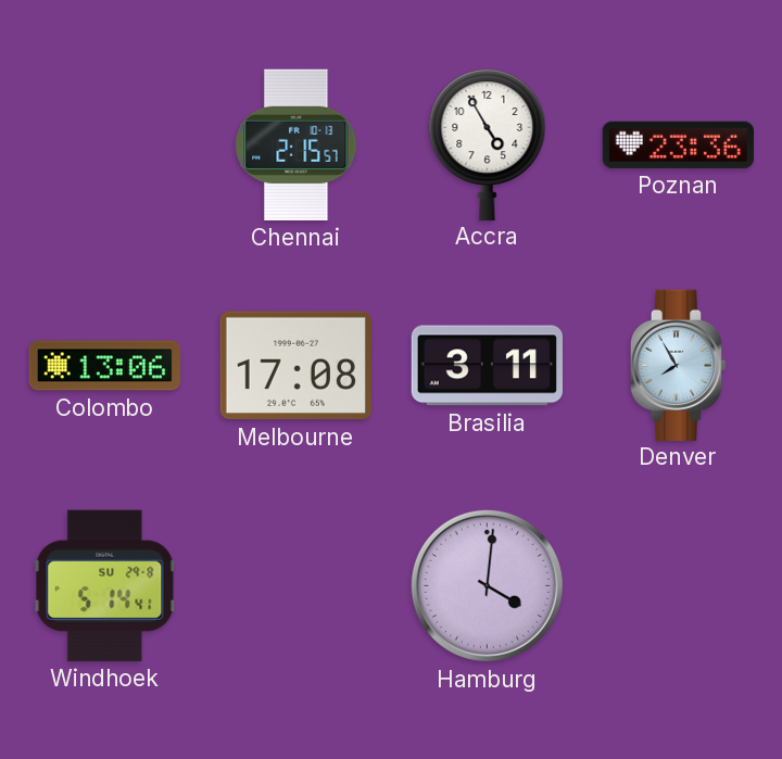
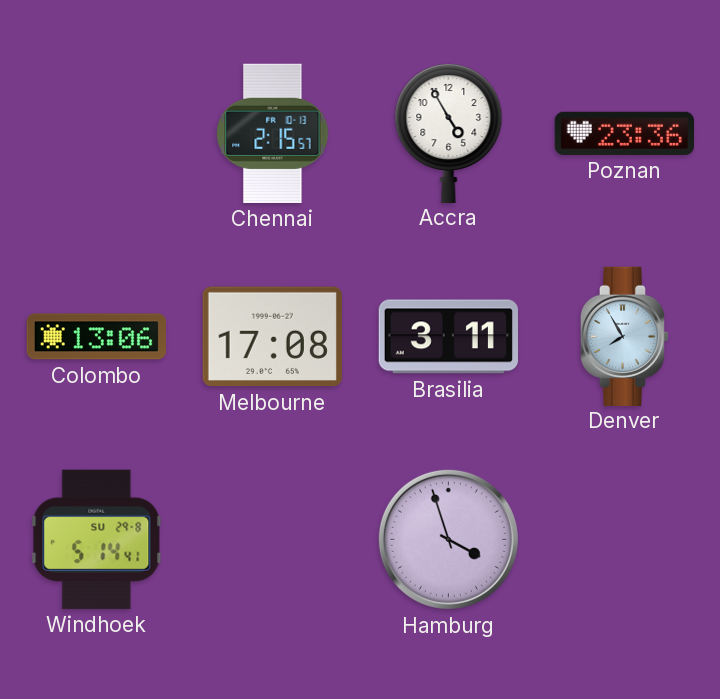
Hamburg: 4:01 -> 3:57
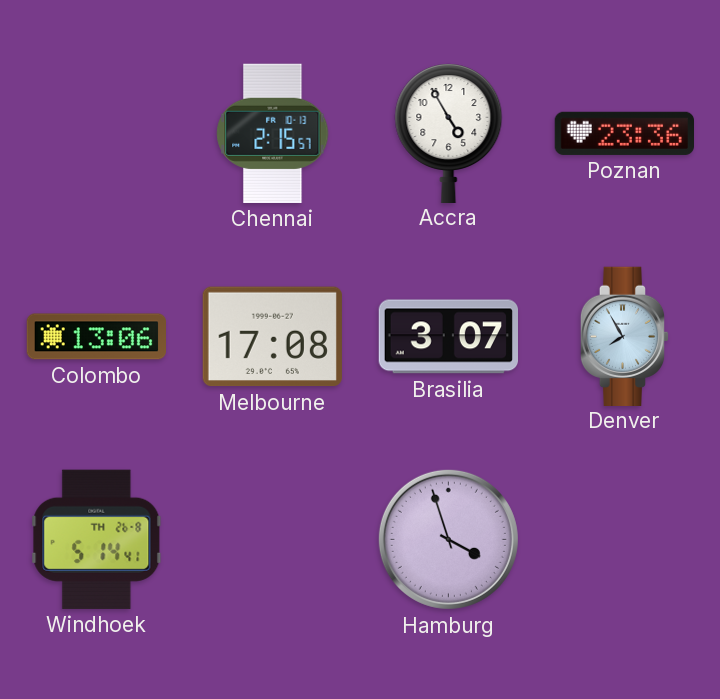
Brasilia: 3:11 -> 3:07
Windhoek date: SU 29-8 -> TH 26-8
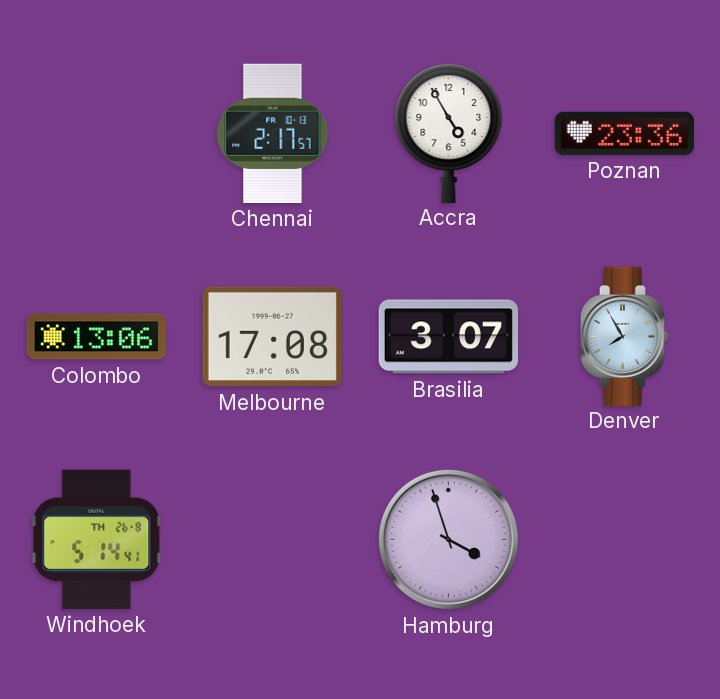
Chennai: 2:15 -> 2:17
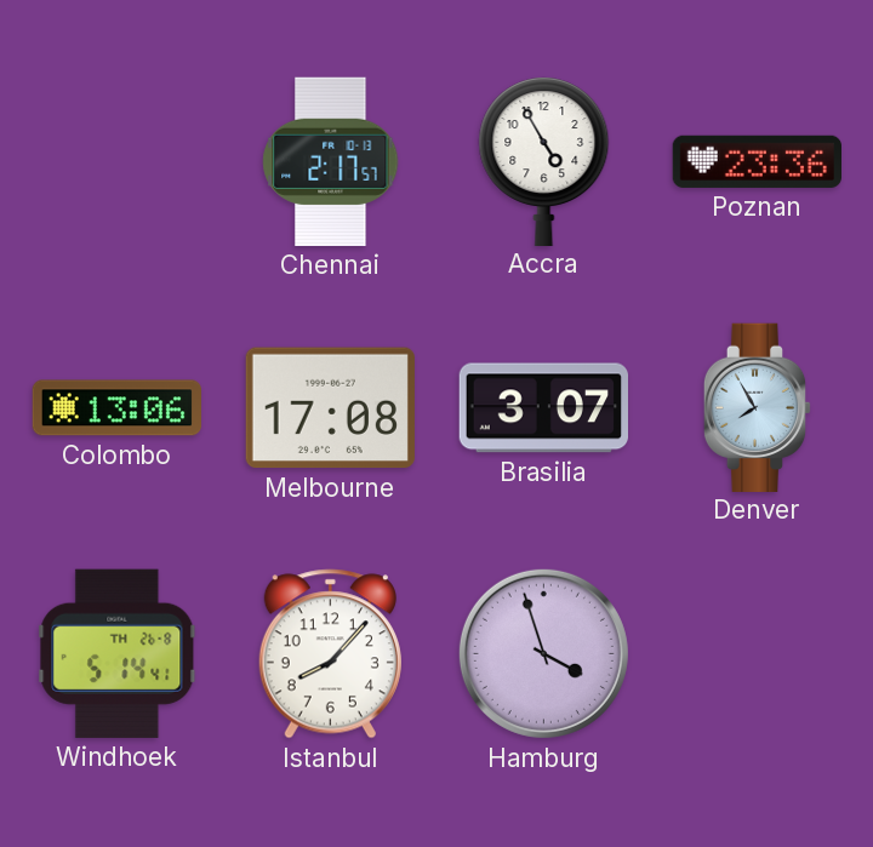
Istanbul: none -> 8:07
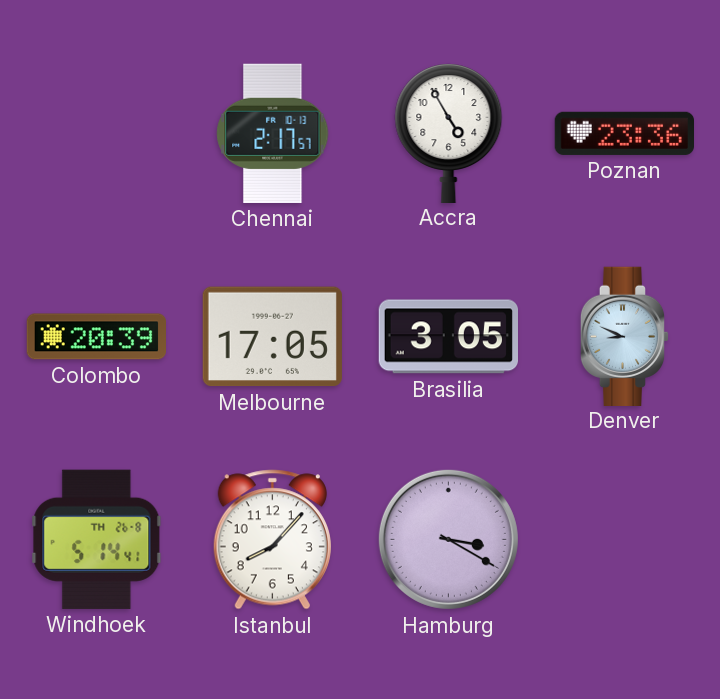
Colombo: 13:06 -> 20:39
Melbourne: 17:08 -> 17:05
Brasilia: 3:07 -> 3:05
Denver: 7:55 -> 8:49
Hamburg: 3:57 -> 3:20
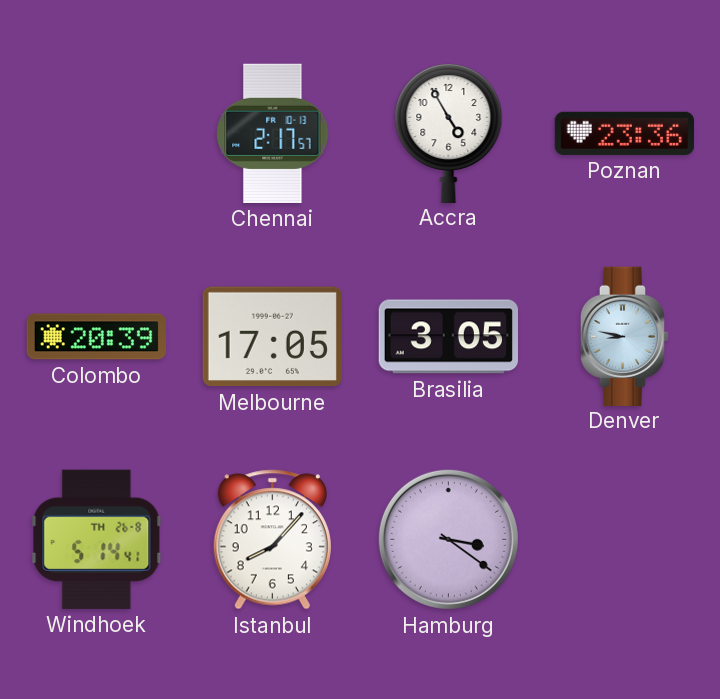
Denver: 8:49 -> 8:47
Hamburg: 3:20 -> 3:21
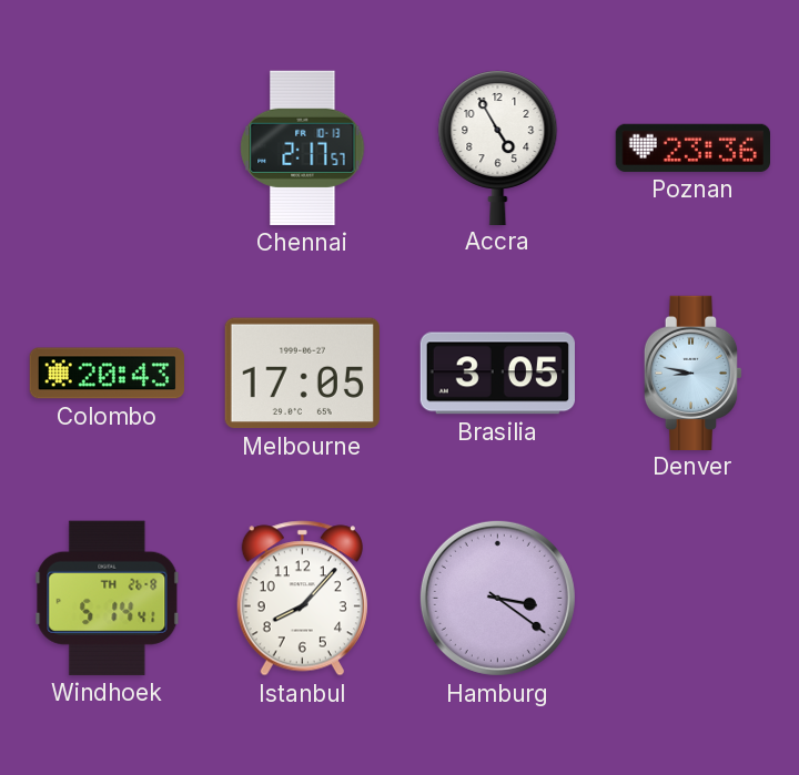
Colombo: 20:39 -> 20:43
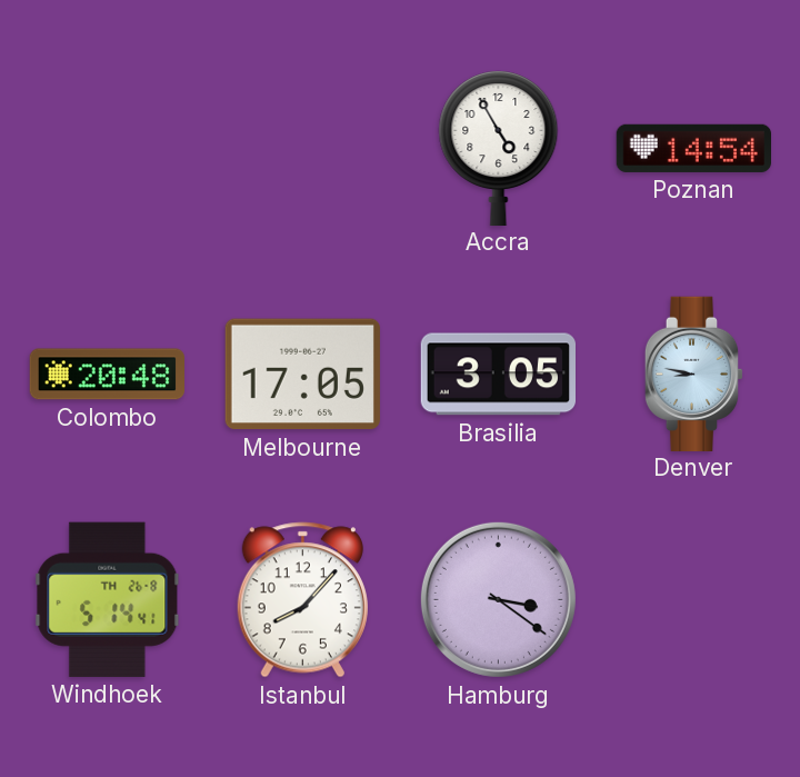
Chennai: 2:17 -> none
Poznan: 23:36 -> 14:54
Colombo: 20:43 -> 20:48
